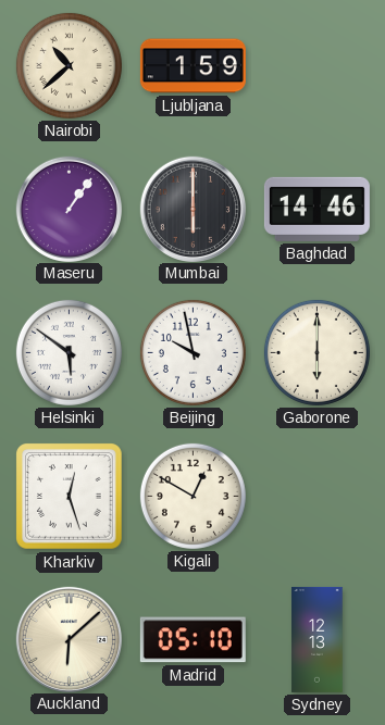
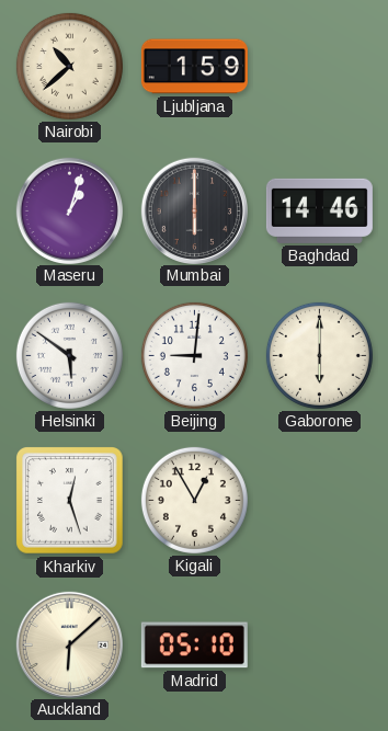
Maseru: 1:06 -> 1:03
Beijing: 9:58 -> 9:01
Kigali: 12:50 -> 12:55
Sydney: 12:13 -> none
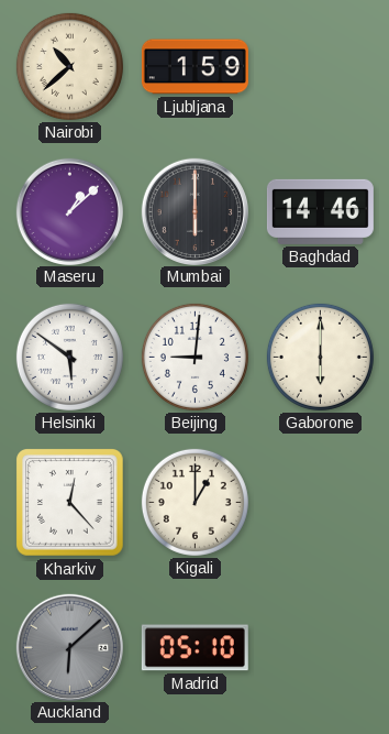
Maseru: 1:03 -> 1:08
Kharkiv: 12:27 -> 12:23
Kigali: 12:55 -> 1:00
Auckland dial: cream -> grey
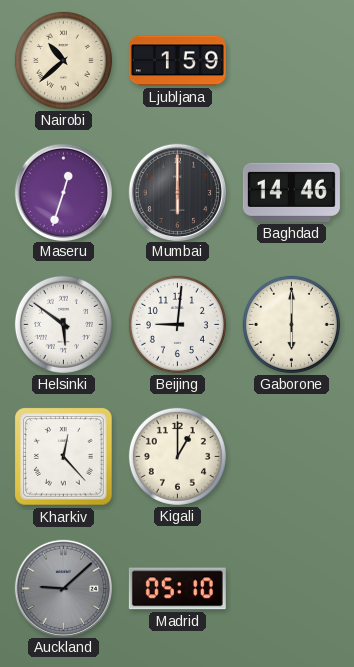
Maseru: 1:08 -> 12:33
Auckland: 6:08 -> 9:08
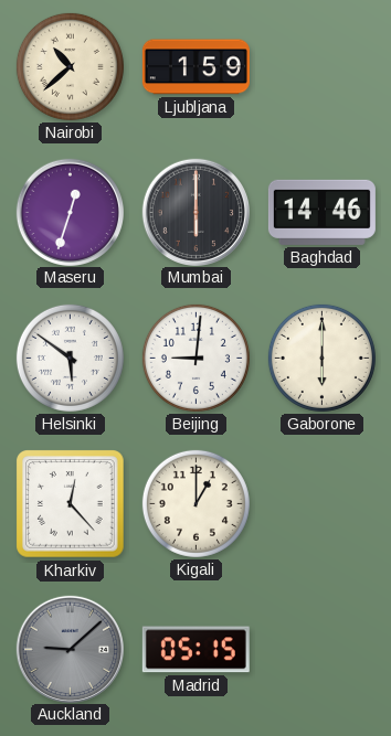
Madrid: 05:10 -> 05:15
